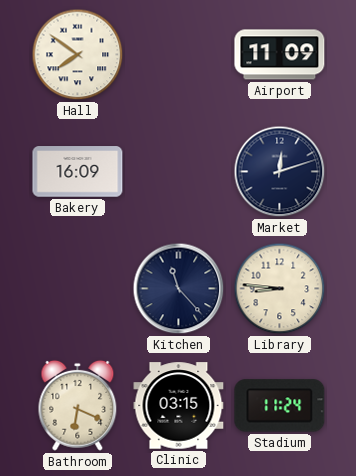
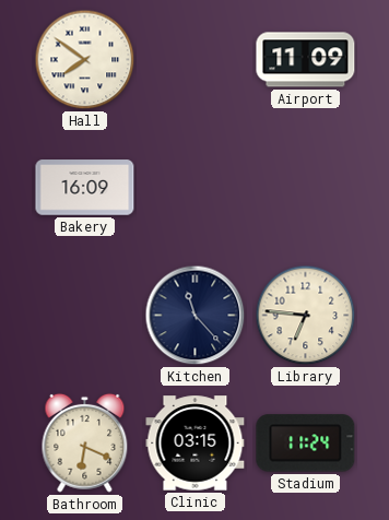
Market: 12:12 -> none
Library: 8:46 -> 6:46
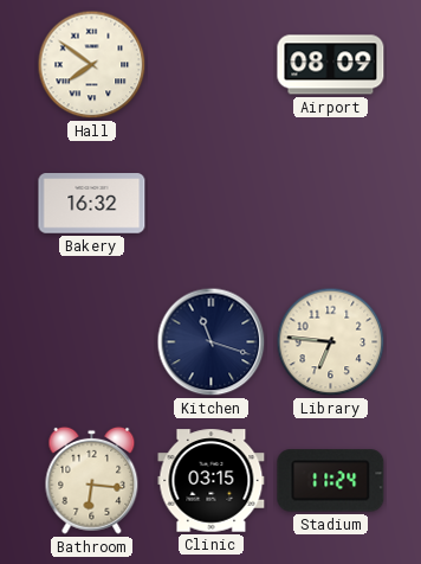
Airport: 11:09 -> 08:09
Bakery: 16:09 -> 16:32
Kitchen: 11:23 -> 11:18
Bathroom: 6:19 -> 6:16
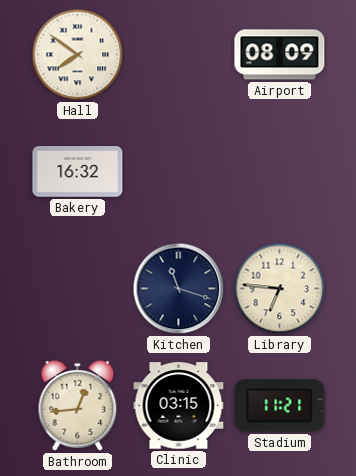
Bathroom: 6:16 -> 12:44
Stadium: 11:24 -> 11:21
